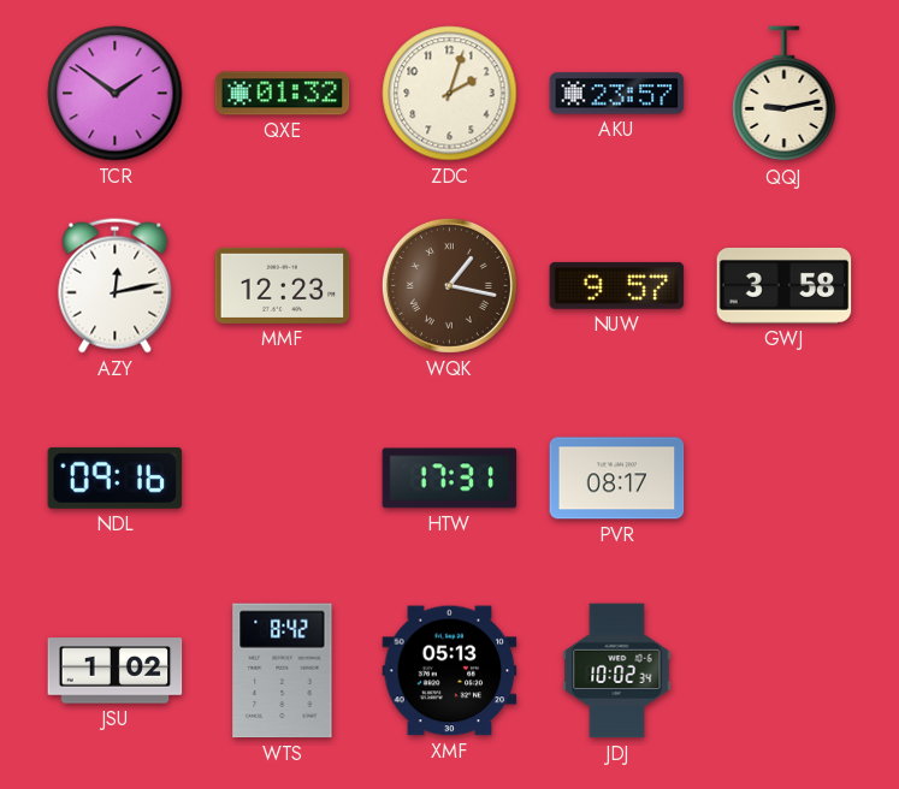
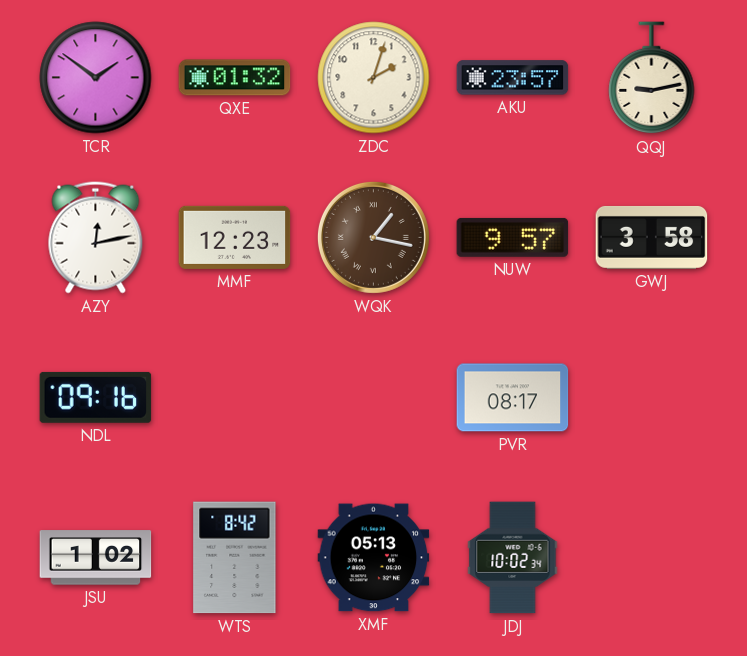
HTW: 17:31 -> none
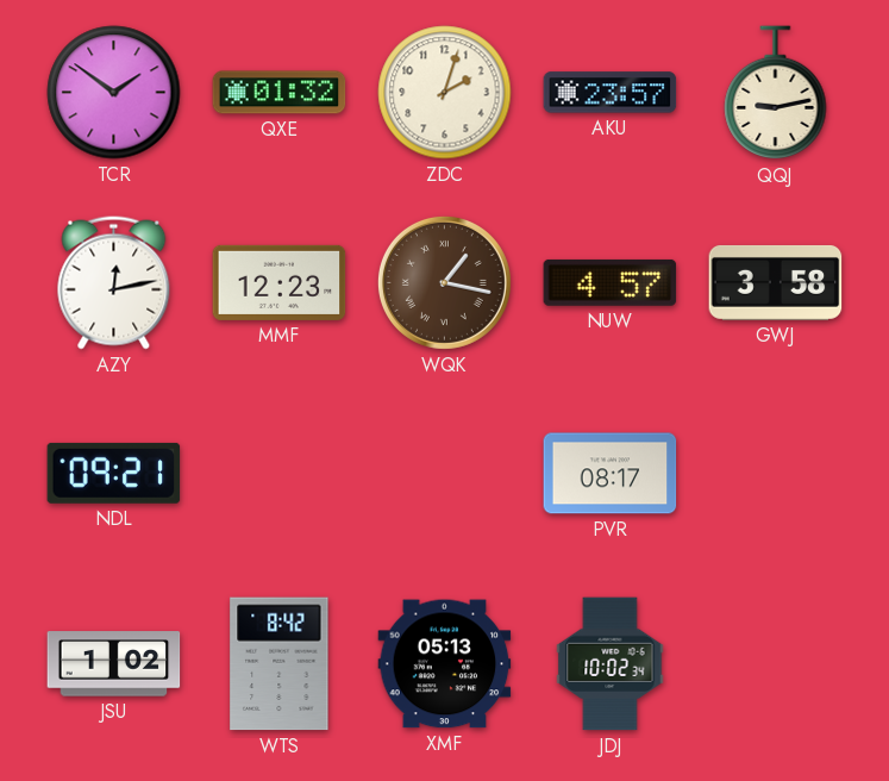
NUW: 9:57 -> 4:57
NDL: 09:16 -> 09:21
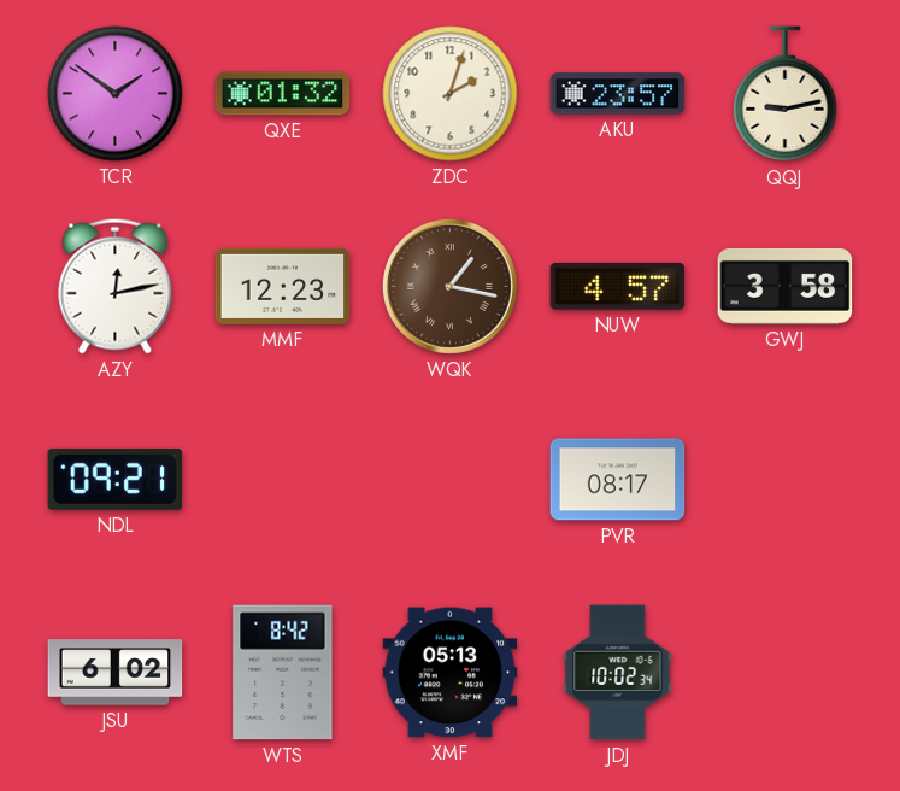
JSU: 1:02 -> 6:02
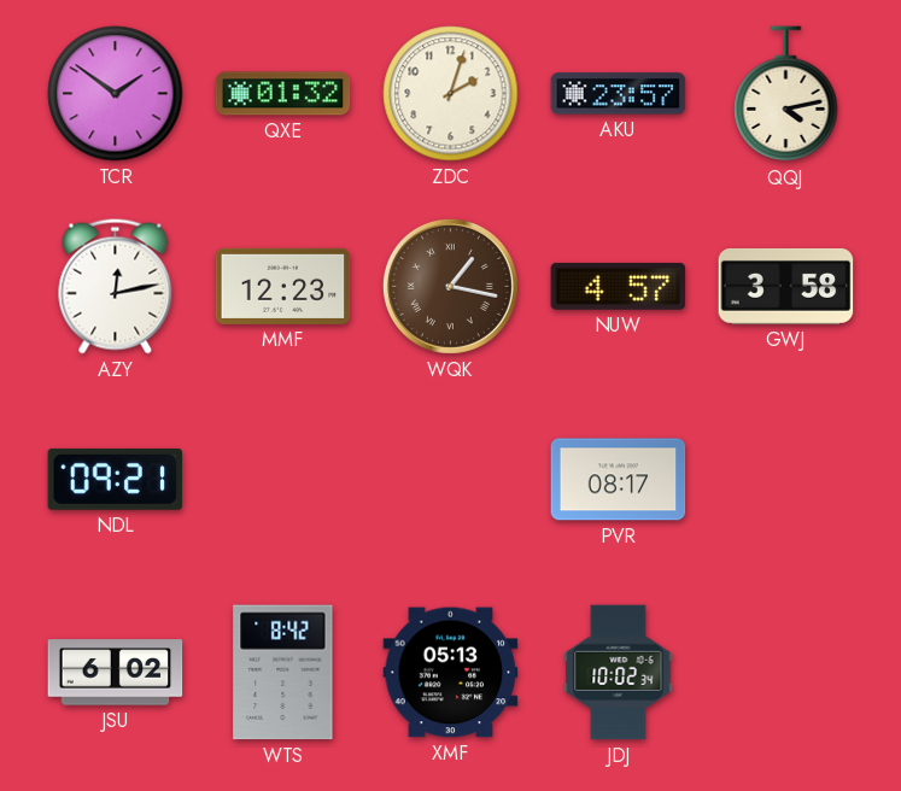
QQJ: 9:13 -> 4:13
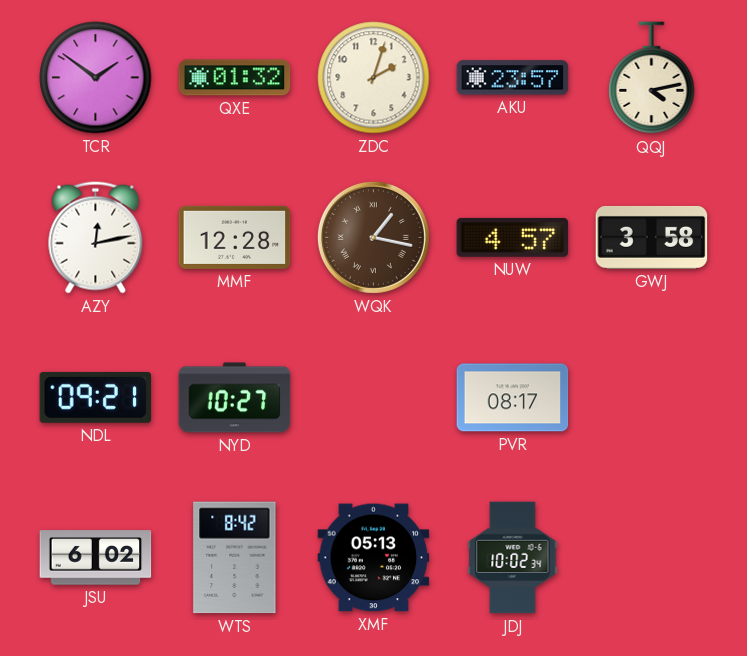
MMF: 12:23 -> 12:28
NYD: none -> 10:27
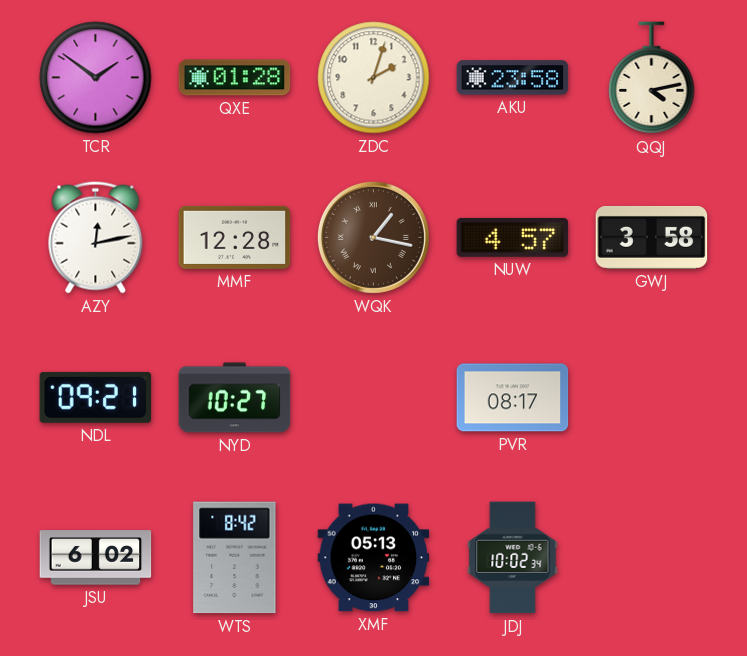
QXE: 01:32 -> 01:28
AKU: 23:57 -> 23:58
